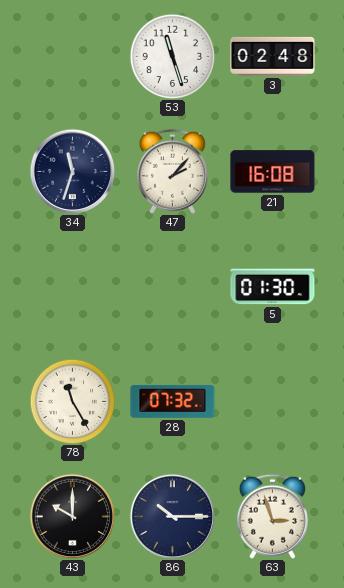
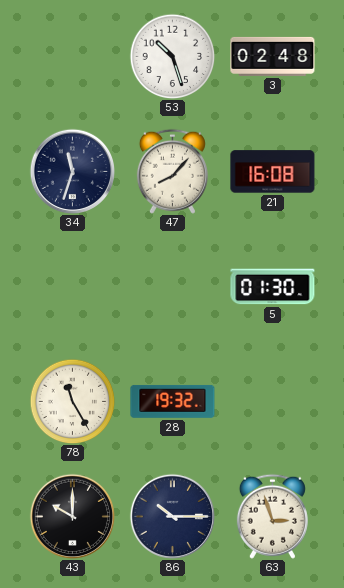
53: 11:27 -> 10:27
47: 2:07 -> 8:07
28: 07:32 -> 19:32
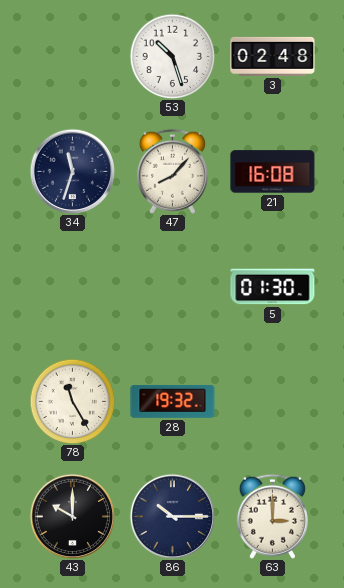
63: 2:57 -> 3:00
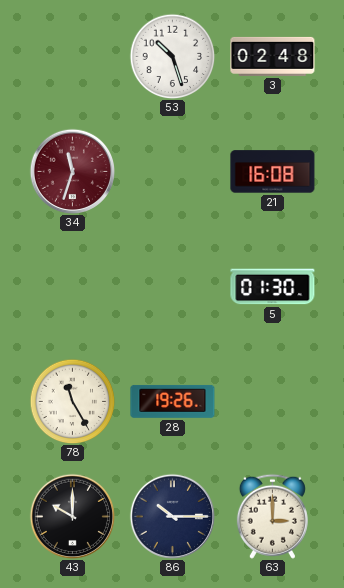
34 dial: navy -> burgundy
47: 8:07 -> none
28: 19:32 -> 19:26
